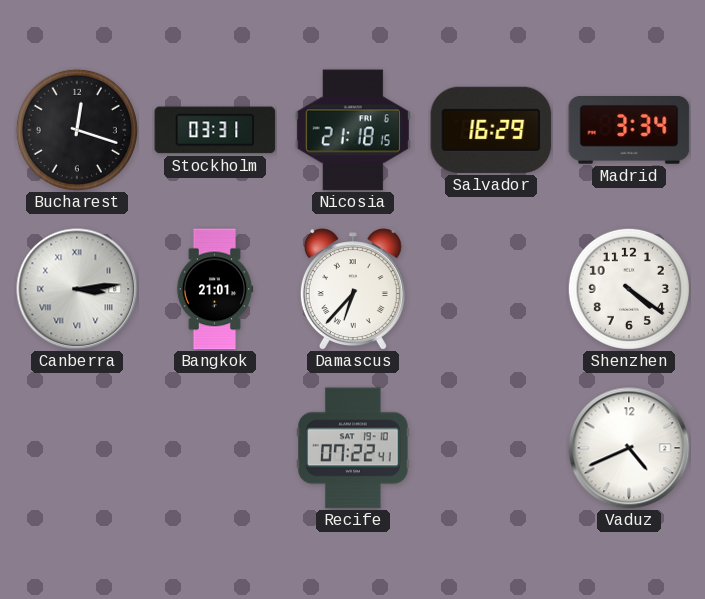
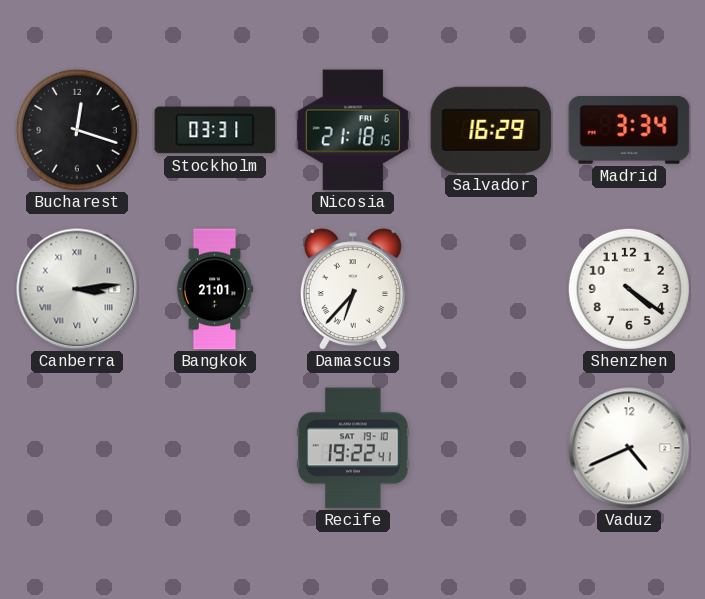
Recife: 07:22 -> 19:22
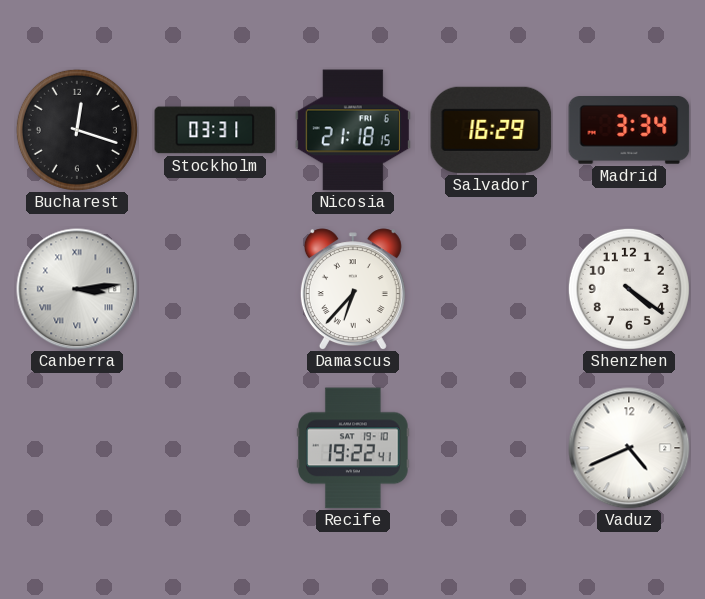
Bangkok: 21:01 -> none
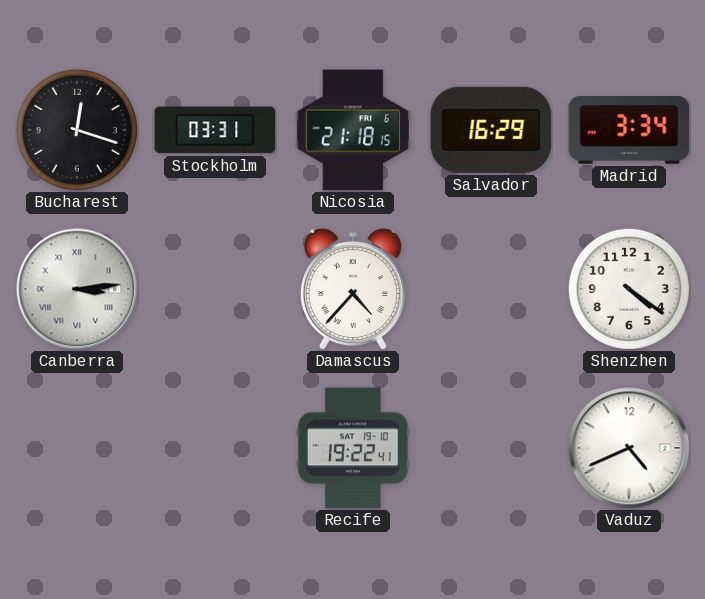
Damascus: 6:37 -> 4:37
